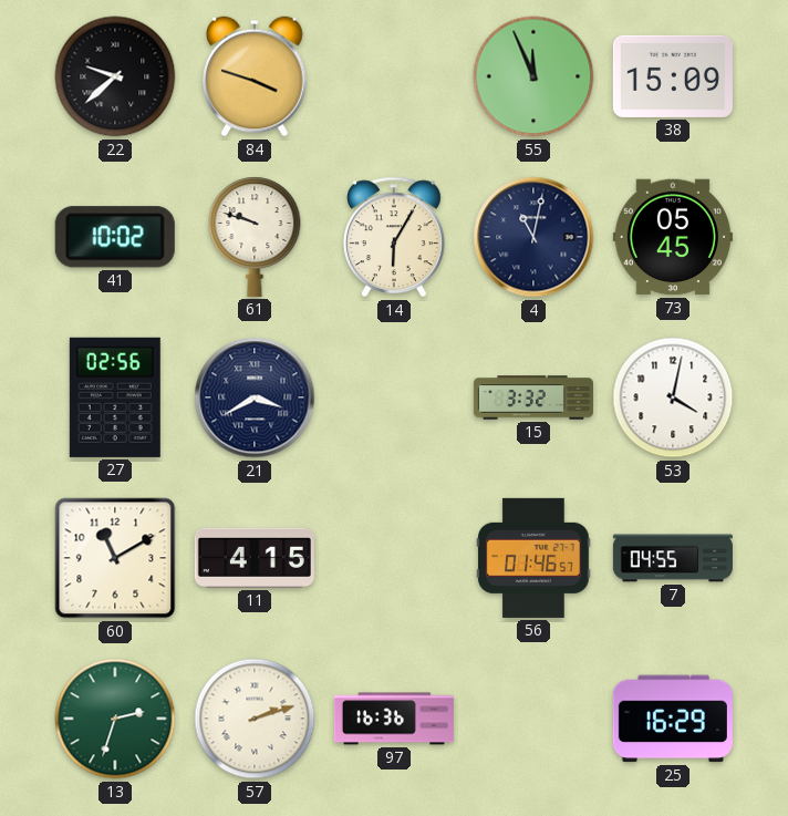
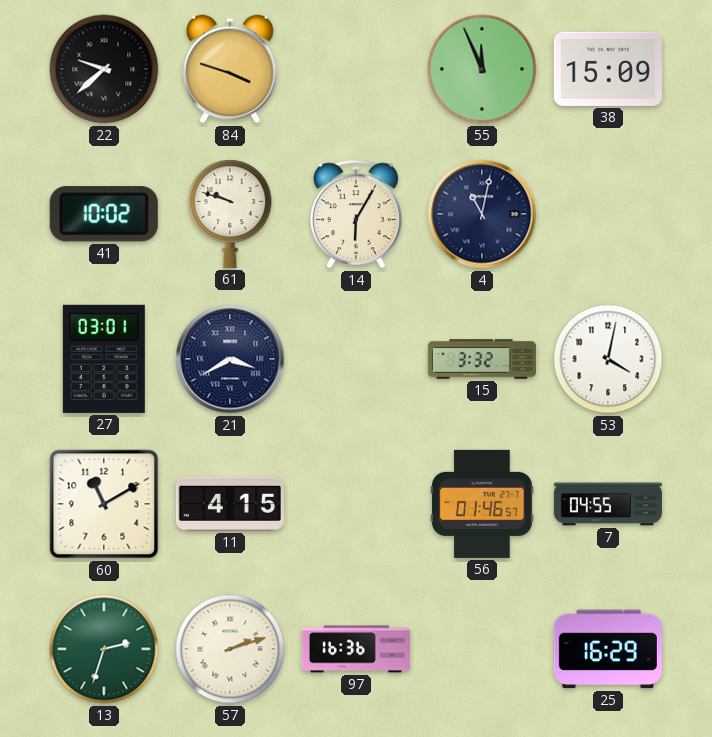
73: 05:45 -> none
27: 02:56 -> 03:01
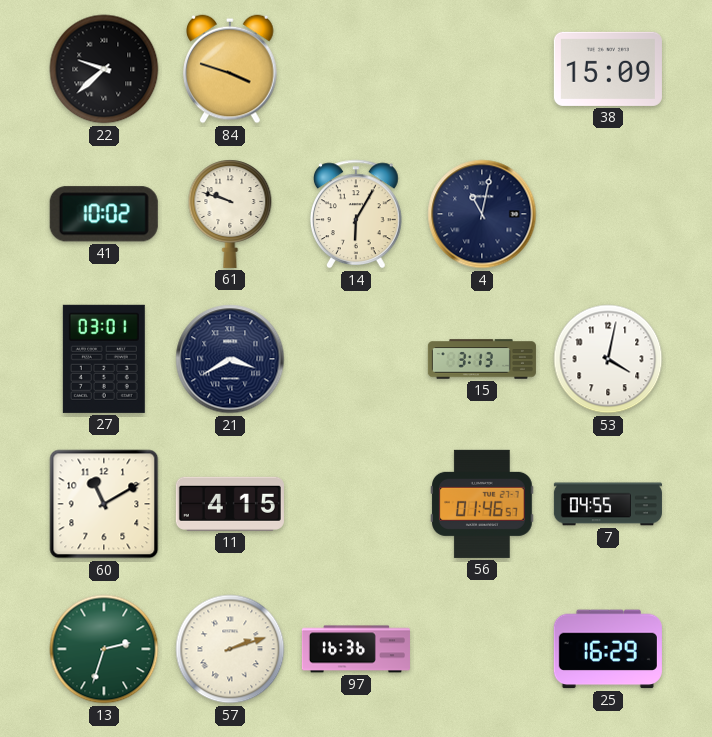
55: 11:56 -> none
15: 3:32 -> 3:13
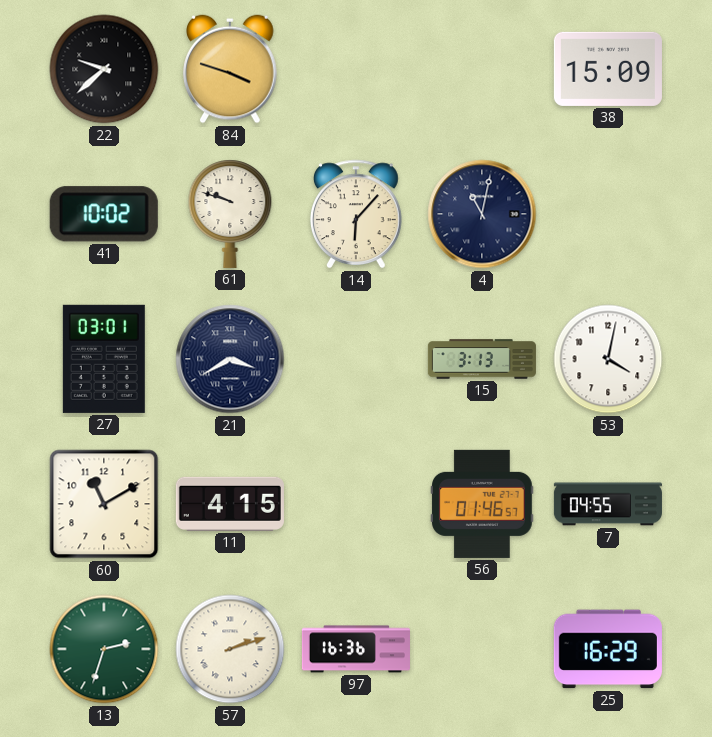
14: 6:05 -> 6:07
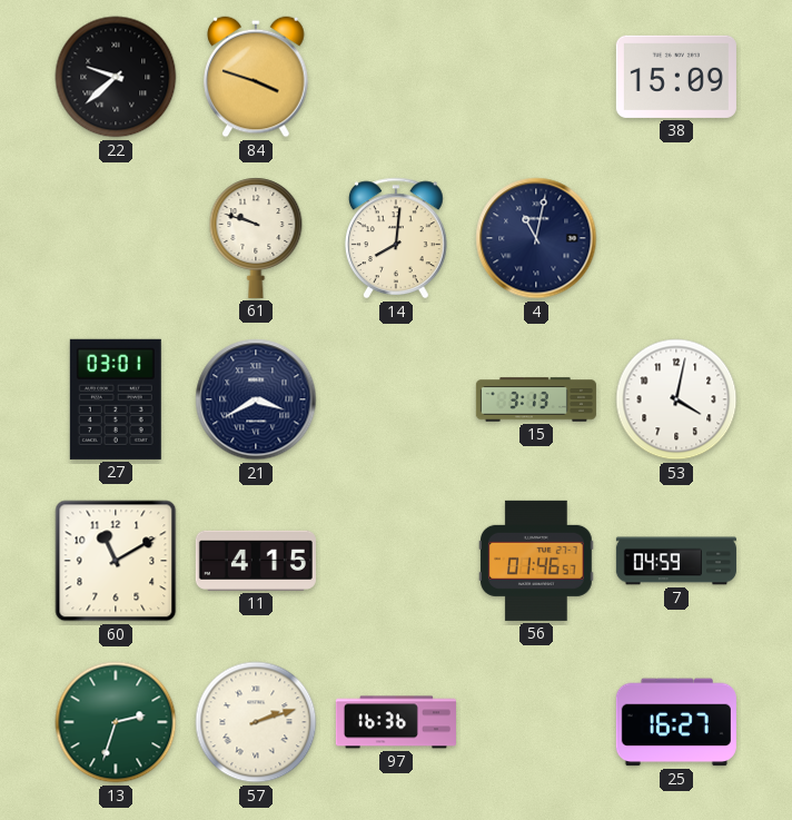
41: 10:02 -> none
14: 6:07 -> 8:01
7: 04:55 -> 04:59
25: 16:29 -> 16:27
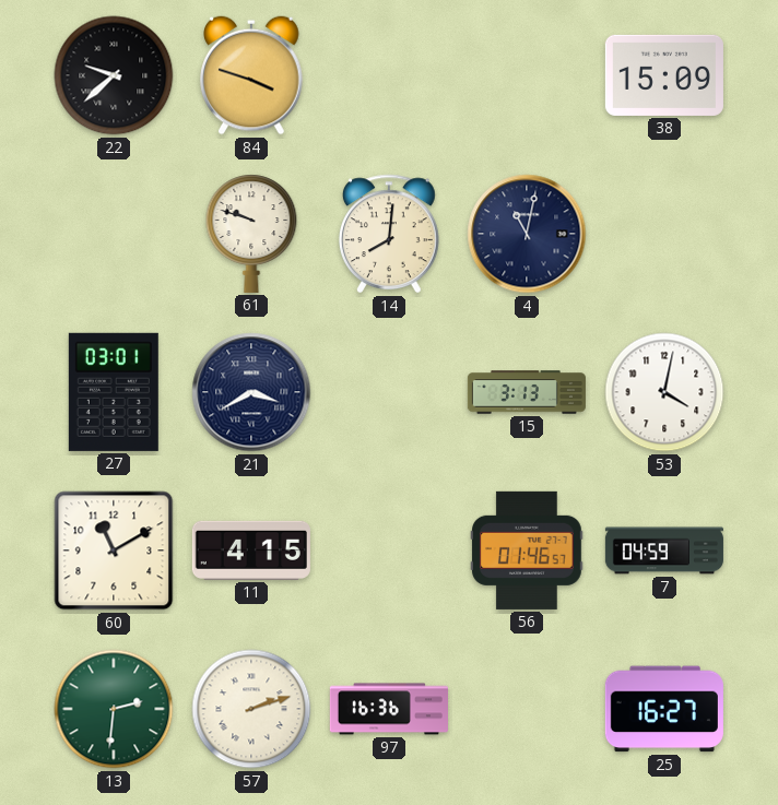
13: 2:33 -> 2:31
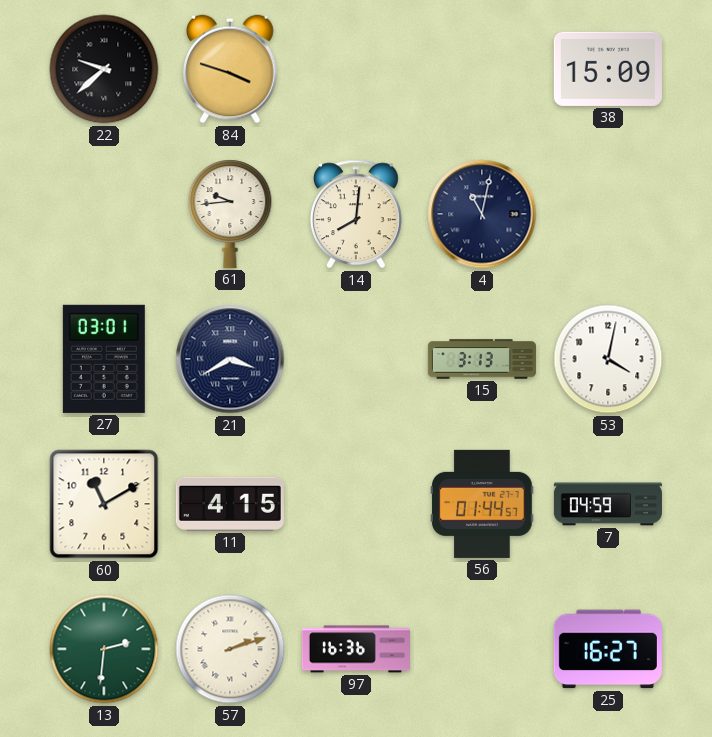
61: 9:48 -> 9:44
56: 01:46 -> 01:44
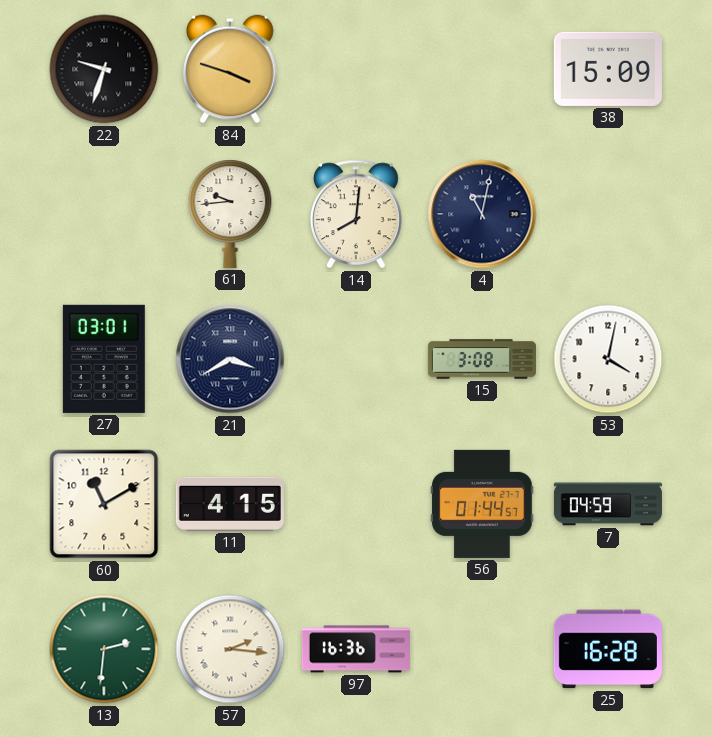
22: 9:38 -> 9:33
15: 3:13 -> 3:08
57: 2:12 -> 2:16
25: 16:27 -> 16:28
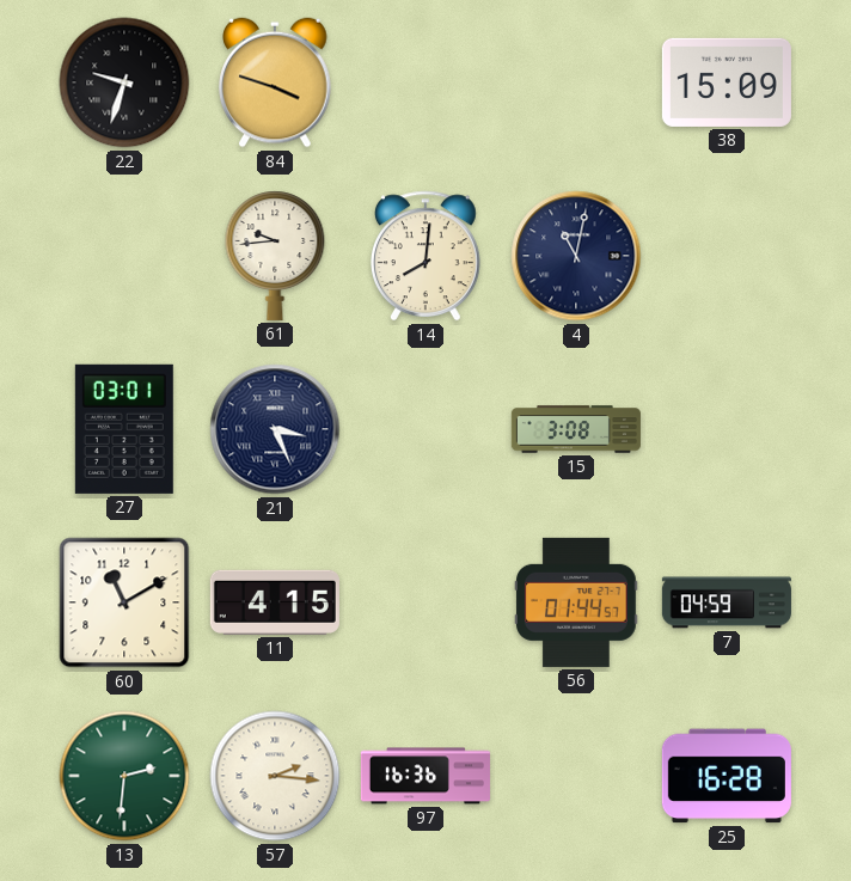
21: 3:40 -> 3:26
53: 4:02 -> none
